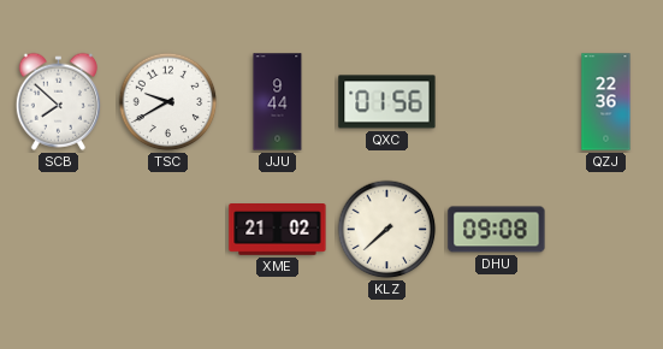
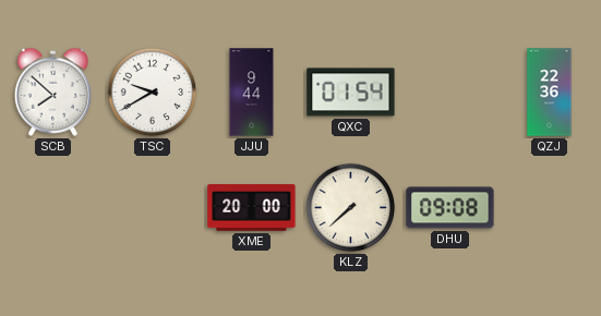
QXC: 01:56 -> 01:54
XME: 21:02 -> 20:00
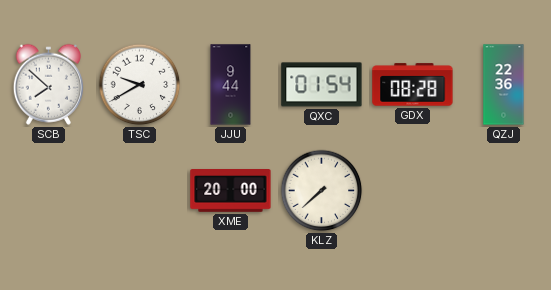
GDX: none -> 08:28
DHU: 09:08 -> none
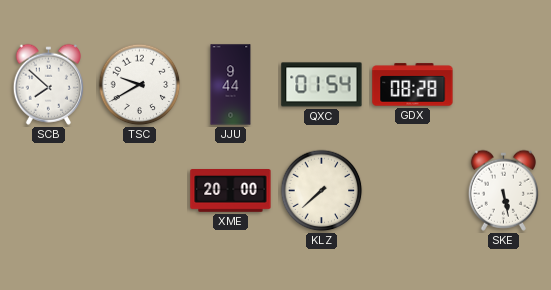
QZJ: 22:36 -> none
SKE: none -> 5:28
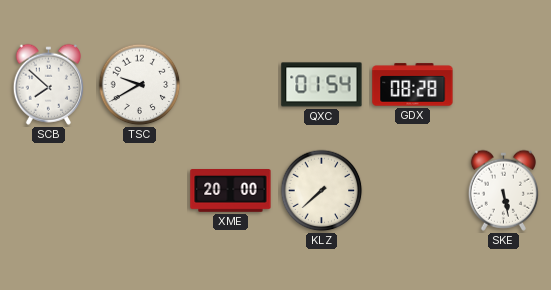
JJU: 9:44 -> none
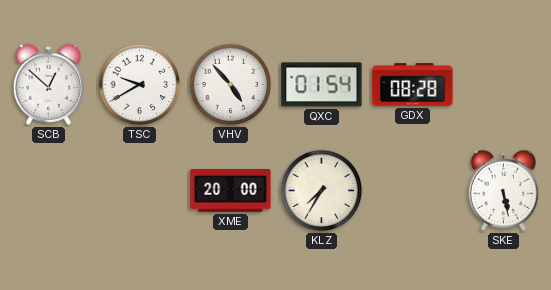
SCB: 7:52 -> 12:52
VHV: none -> 4:53
KLZ: 7:38 -> 7:35
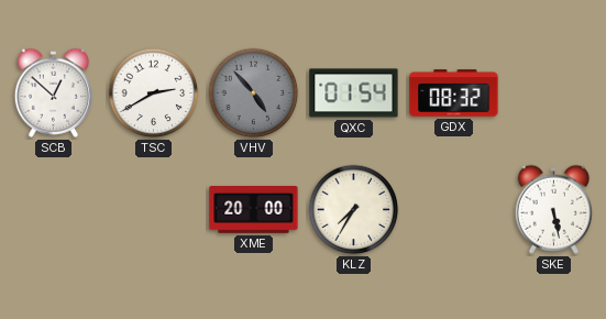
TSC: 9:40 -> 2:40
VHV dial: white -> grey
GDX: 08:28 -> 08:32
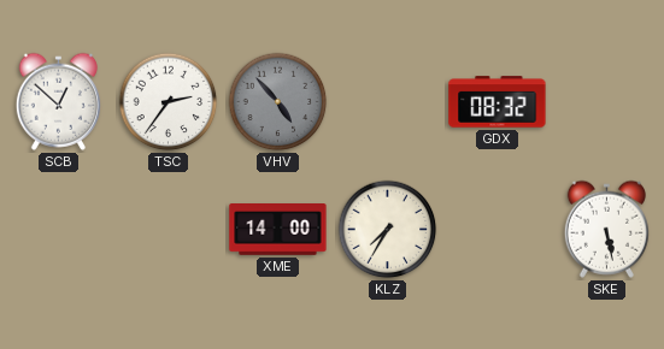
TSC: 2:40 -> 2:36
QXC: 01:54 -> none
XME: 20:00 -> 14:00
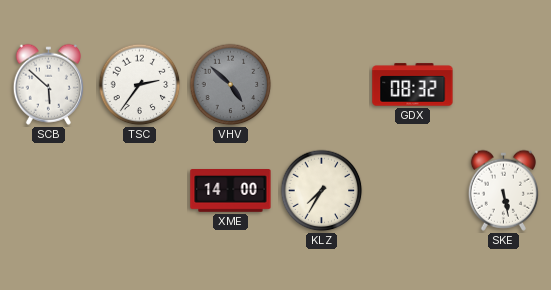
SCB: 12:52 -> 5:52
VHV: 4:53 -> 4:52
